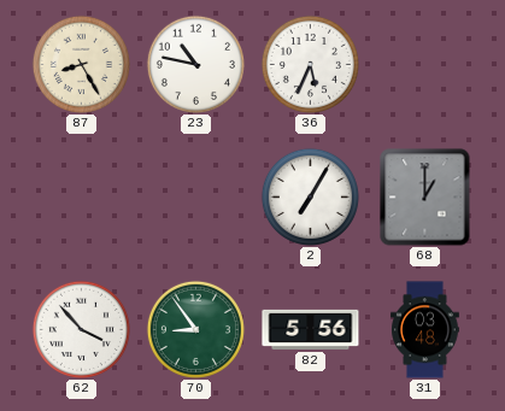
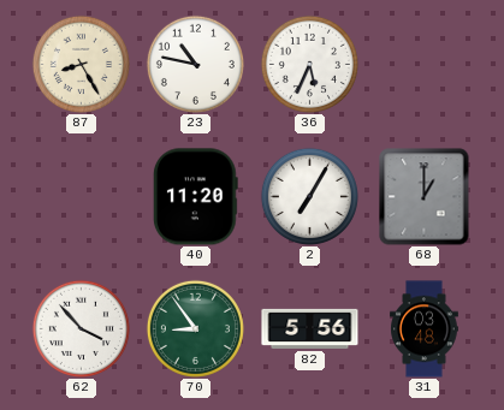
40: none -> 11:20
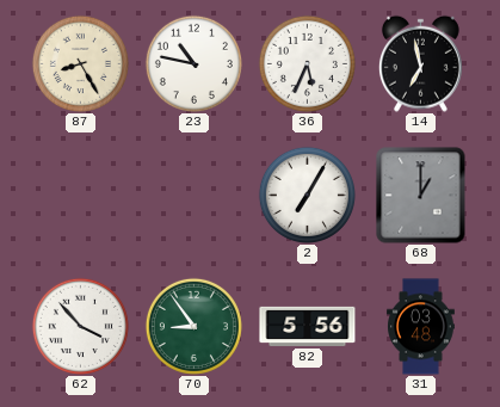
14: none -> 6:58
40: 11:20 -> none
